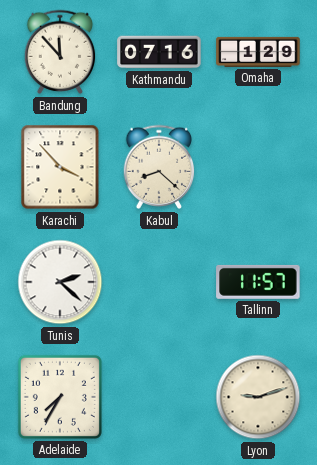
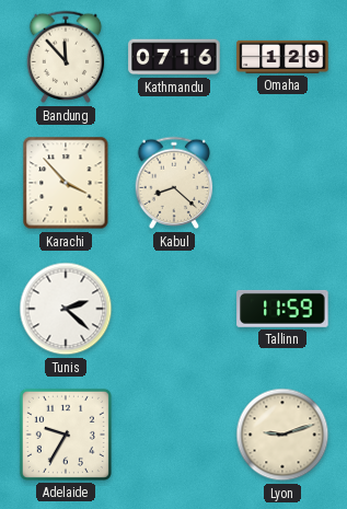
Tallinn: 11:57 -> 11:59
Adelaide: 7:35 -> 9:35
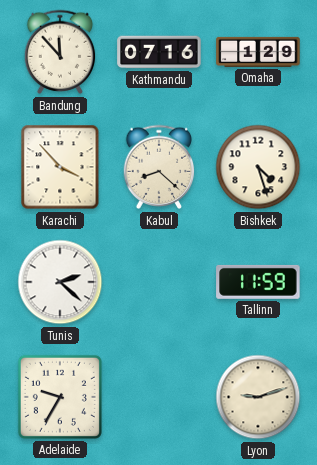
Bishkek: none -> 4:27
